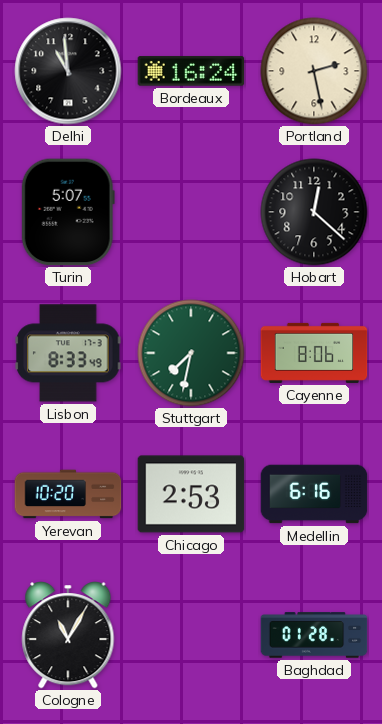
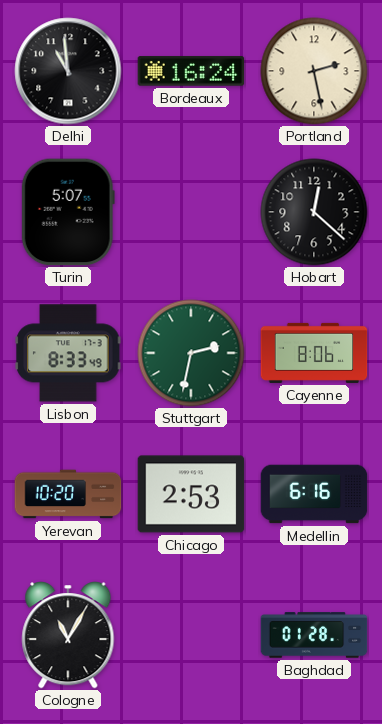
Stuttgart: 7:32 -> 2:32
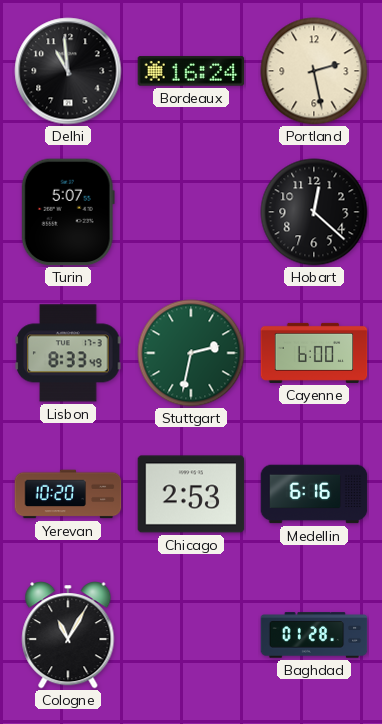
Cayenne: 8:06 -> 6:00
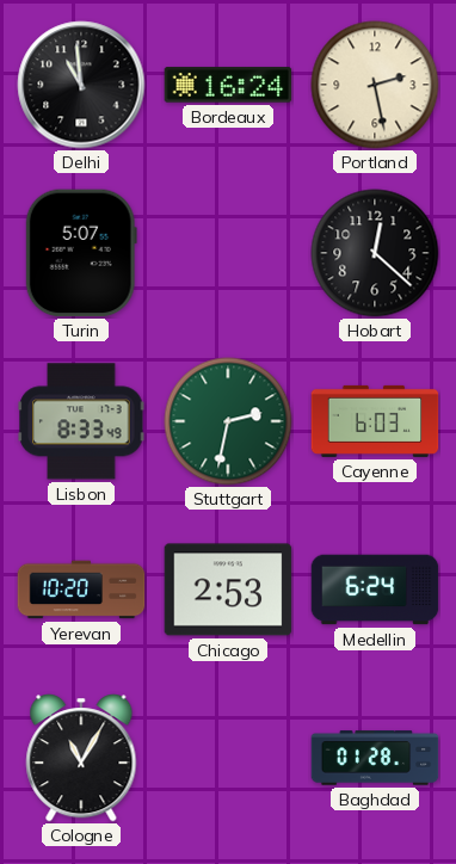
Cayenne: 6:00 -> 6:03
Medellin: 6:16 -> 6:24
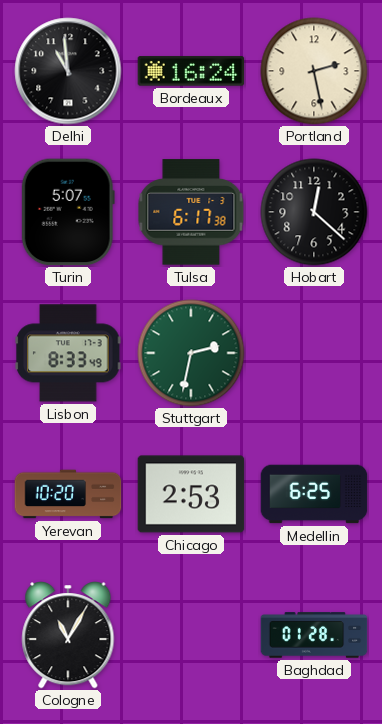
Tulsa: none -> 6:17
Cayenne: 6:03 -> none
Medellin: 6:24 -> 6:25
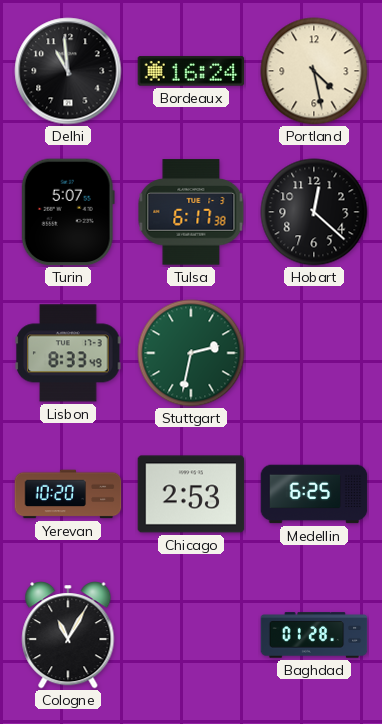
Portland: 2:28 -> 4:28
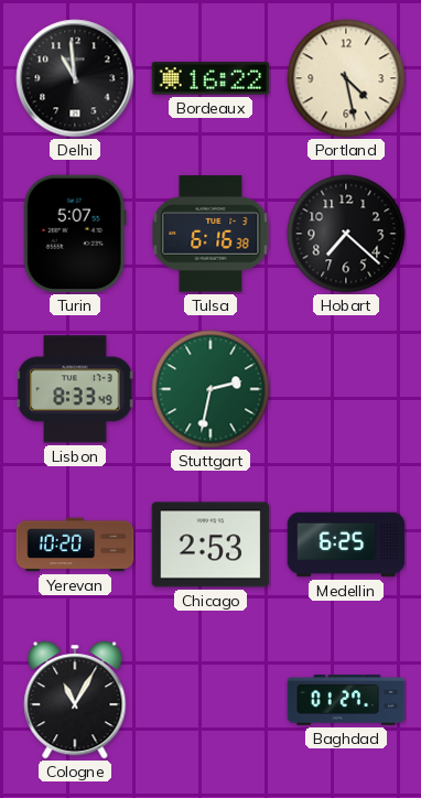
Bordeaux: 16:24 -> 16:22
Tulsa: 6:17 -> 6:16
Hobart: 12:22 -> 7:22
Baghdad: 01:28 -> 01:27
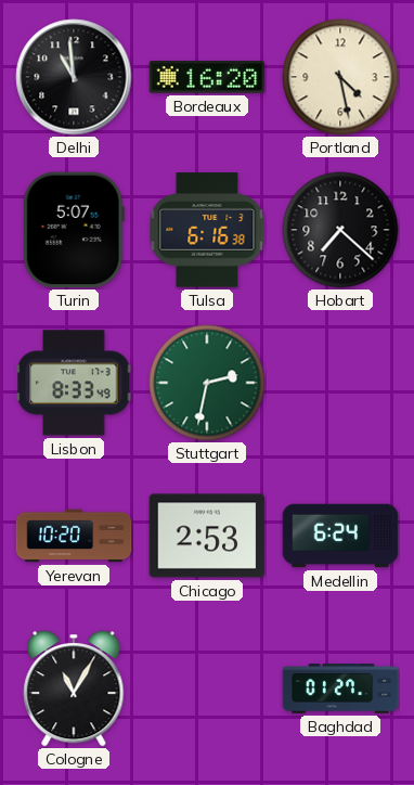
Bordeaux: 16:22 -> 16:20
Medellin: 6:25 -> 6:24
